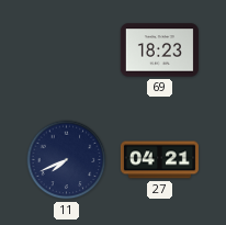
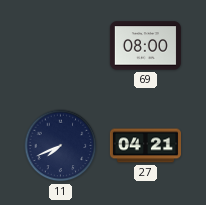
69: 18:23 -> 08:00
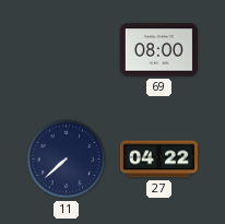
11: 7:41 -> 7:38
27: 04:21 -> 04:22
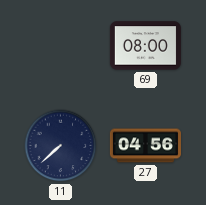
27: 04:22 -> 04:56
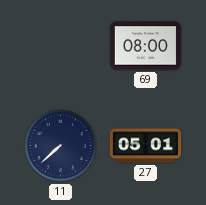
27: 04:56 -> 05:01
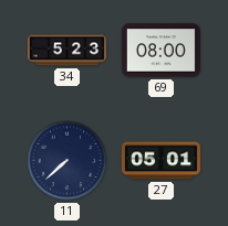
34: none -> 5:23
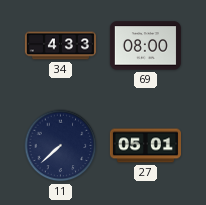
34: 5:23 -> 4:33
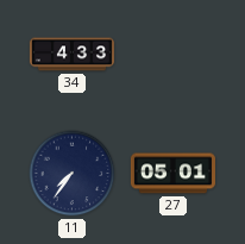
69: 08:00 -> none
11: 7:38 -> 7:36
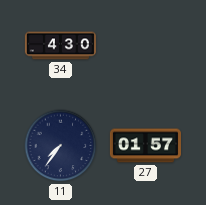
34: 4:33 -> 4:30
27: 05:01 -> 01:57
